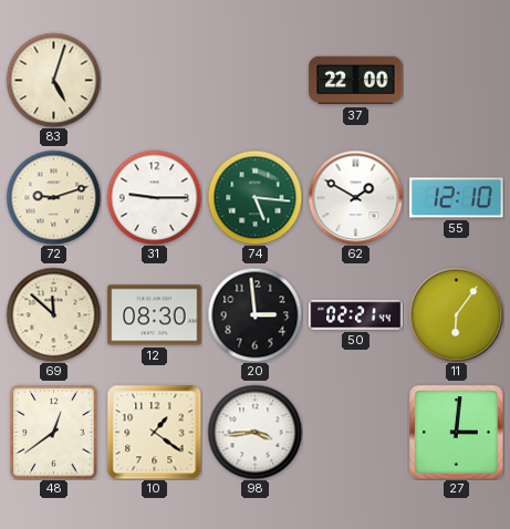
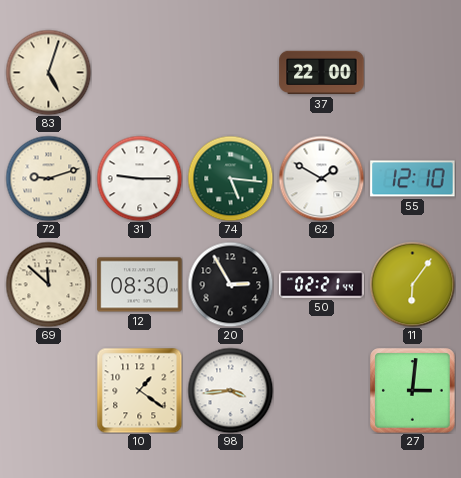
20: 2:59 -> 2:55
48: 12:39 -> none
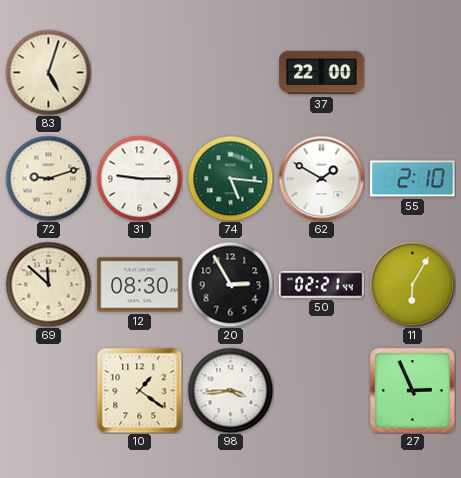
55: 12:10 -> 2:10
11: 6:06 -> 6:05
27: 3:01 -> 2:56
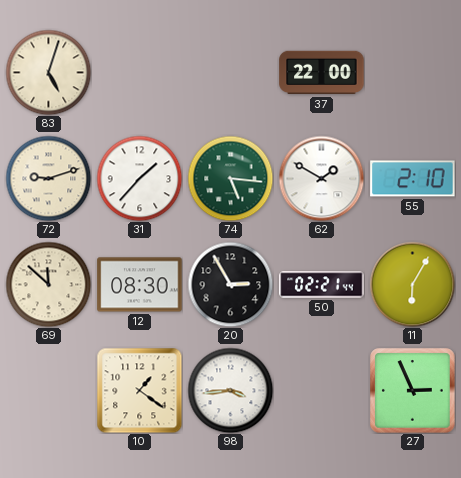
31: 9:15 -> 1:37
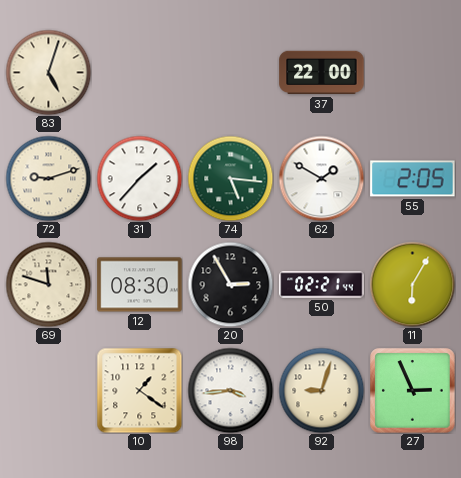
55: 2:10 -> 2:05
69: 11:52 -> 11:48
92: none -> 9:03
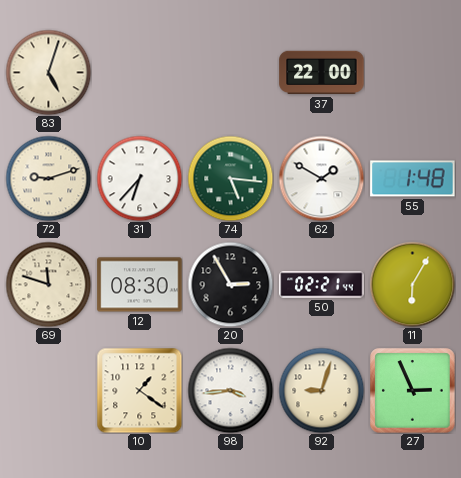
31: 1:37 -> 6:37
55: 2:05 -> 1:48
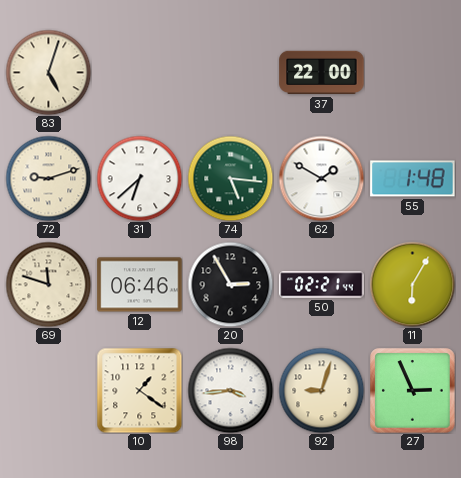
31: 6:37 -> 6:38
12: 08:30 -> 06:46
